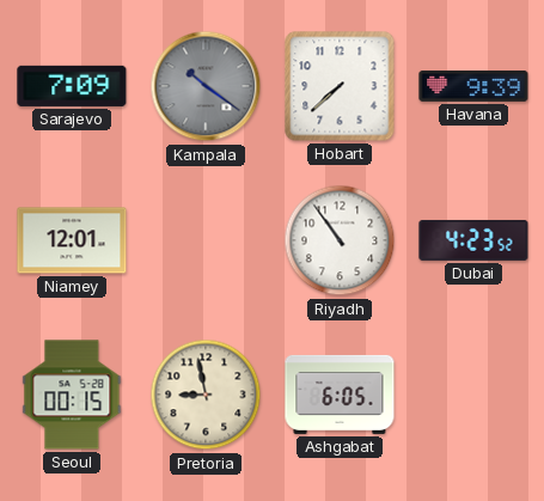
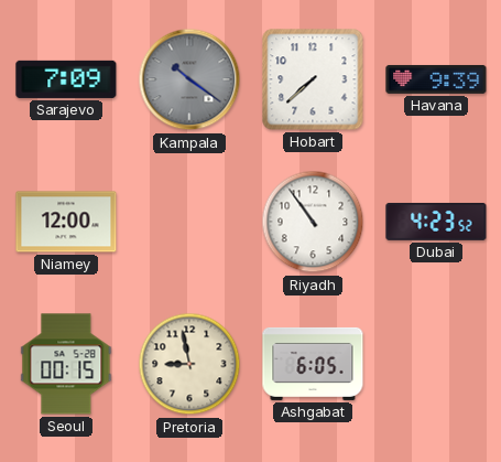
Niamey: 12:01 -> 12:00
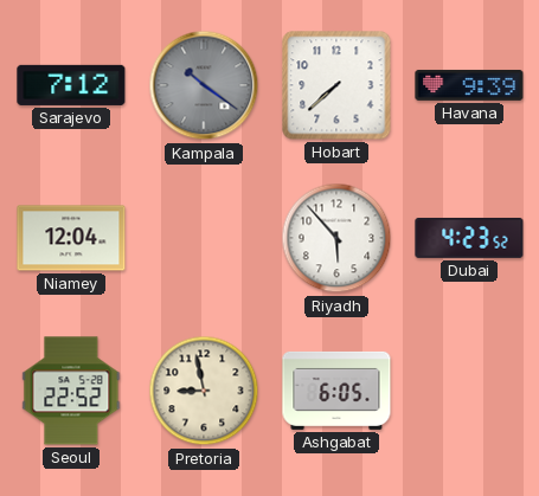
Sarajevo: 7:09 -> 7:12
Niamey: 12:00 -> 12:04
Riyadh: 10:54 -> 5:53
Seoul: 00:15 -> 22:52
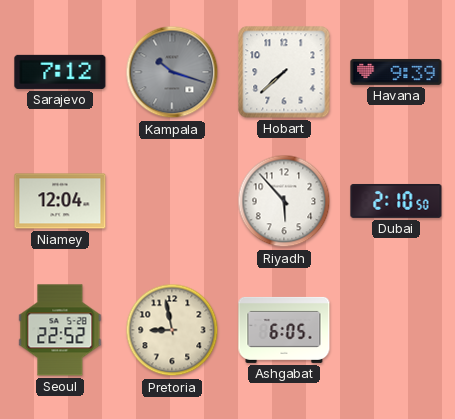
Kampala: 10:21 -> 10:18
Dubai: 4:23 -> 2:10
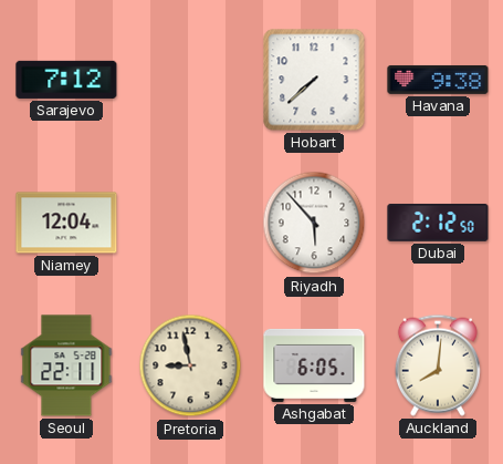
Kampala: 10:18 -> none
Havana: 9:39 -> 9:38
Dubai: 2:10 -> 2:12
Seoul: 22:52 -> 22:11
Auckland: none -> 8:01
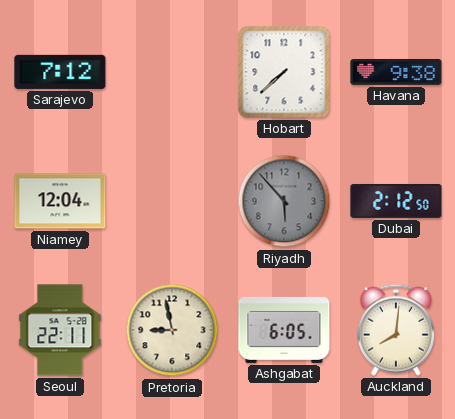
Riyadh dial: white -> grey
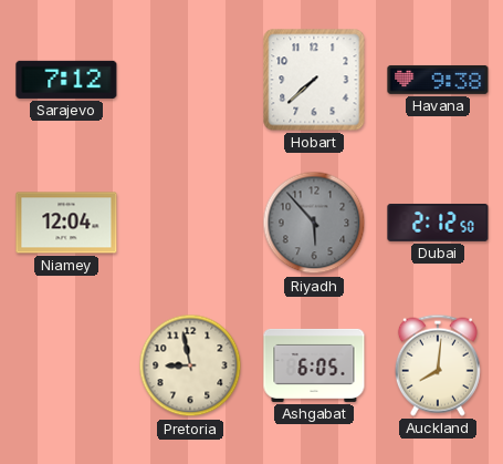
Seoul: 22:11 -> none
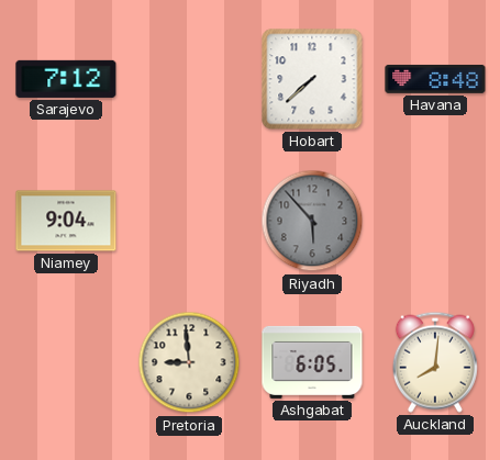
Havana: 9:38 -> 8:48
Niamey: 12:04 -> 9:04
Dubai: 2:12 -> none
Pretoria: 8:58 -> 8:59
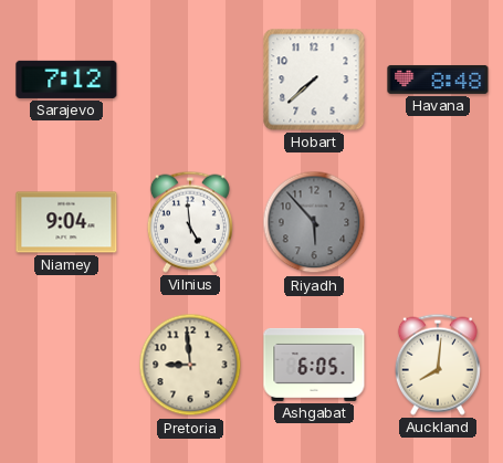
Vilnius: none -> 4:59
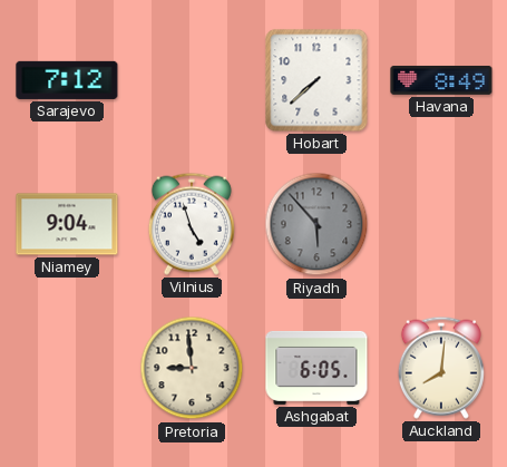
Havana: 8:48 -> 8:49
Vilnius: 4:59 -> 4:57
